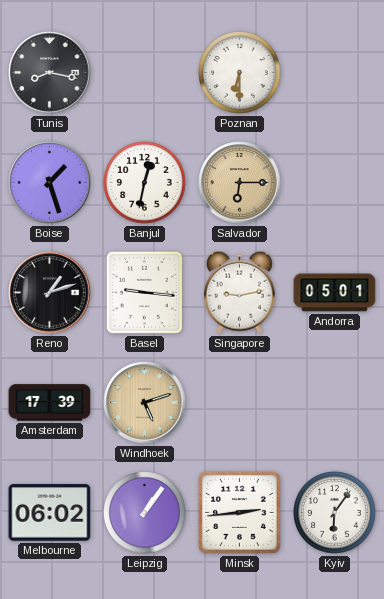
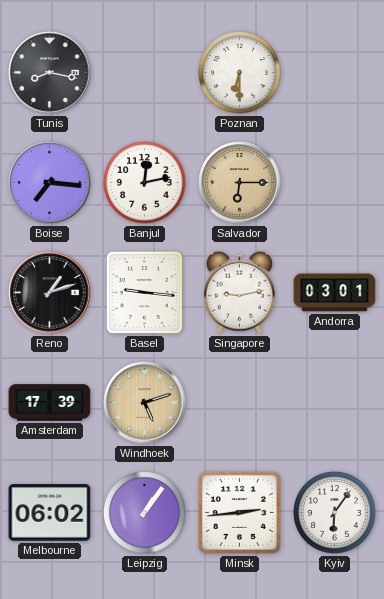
Boise: 1:27 -> 7:16
Banjul: 12:32 -> 12:13
Andorra: 05:01 -> 03:01
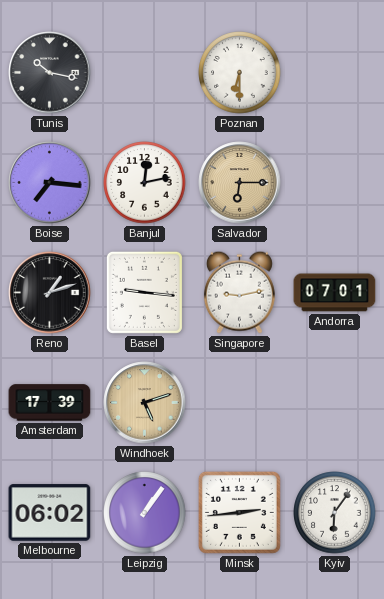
Tunis: 8:17 -> 10:17
Andorra: 03:01 -> 07:01
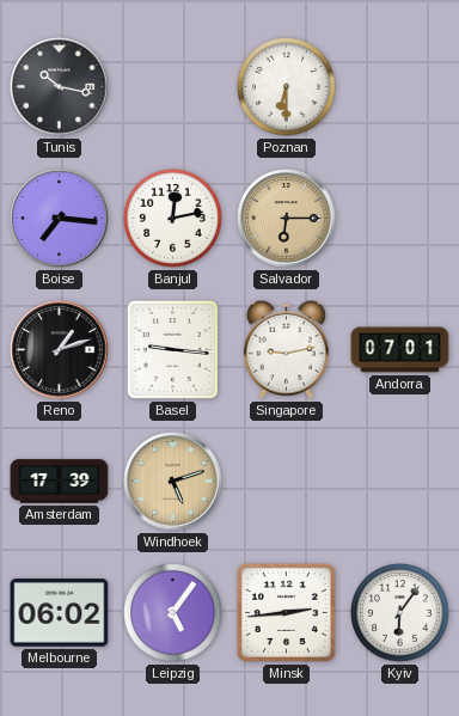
Leipzig: 1:06 -> 5:06
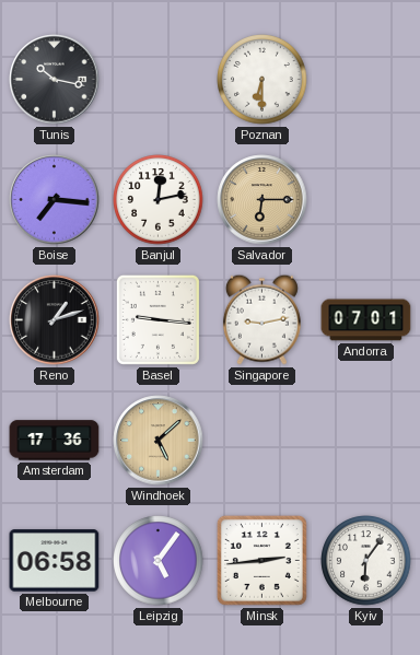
Amsterdam: 17:39 -> 17:36
Windhoek: 5:12 -> 5:08
Melbourne: 06:02 -> 06:58
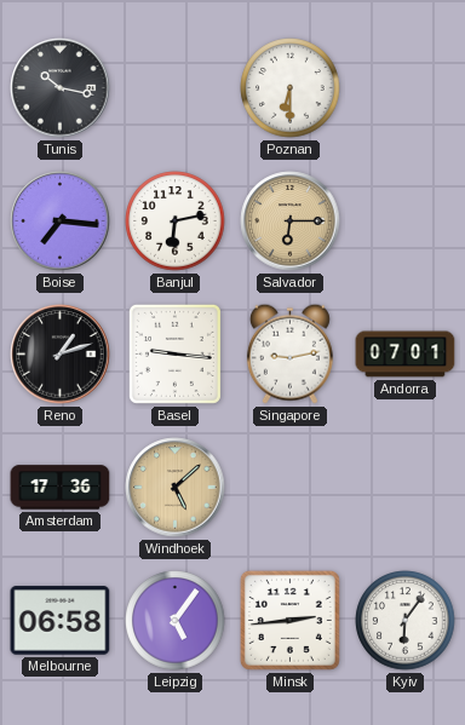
Banjul: 12:13 -> 6:13
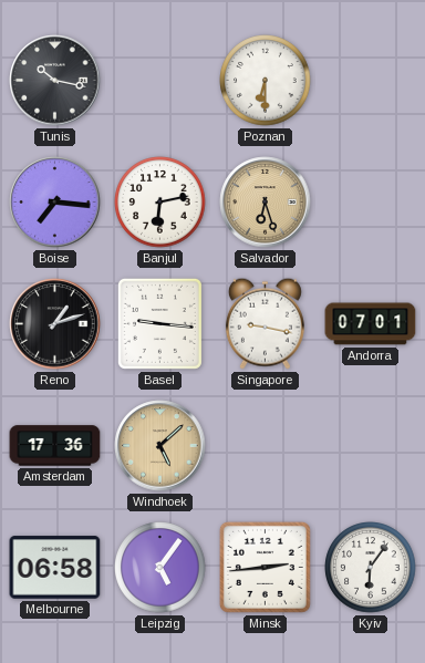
Salvador: 6:15 -> 6:27
Singapore: 9:13 -> 9:17
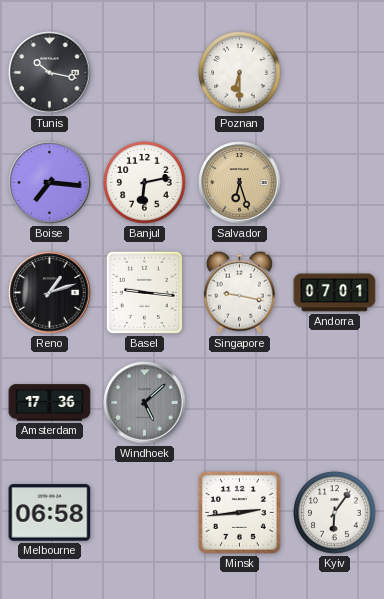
Windhoek dial: champagne -> grey
Leipzig: 5:06 -> none
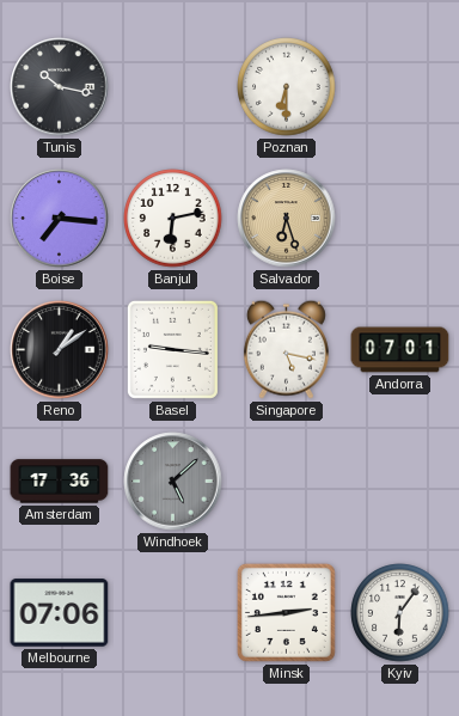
Reno: 1:12 -> 1:09
Singapore: 9:17 -> 5:17
Melbourne: 06:58 -> 07:06
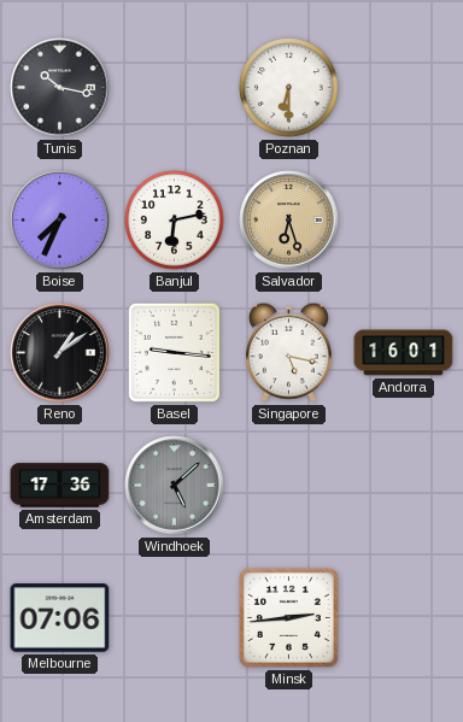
Boise: 7:16 -> 7:34
Andorra: 07:01 -> 16:01
Kyiv: 6:06 -> none
